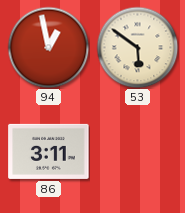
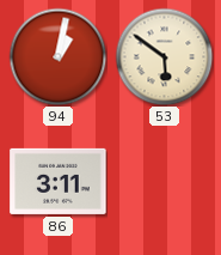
94: 12:58 -> 1:02
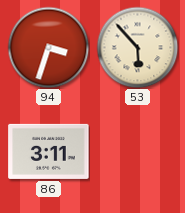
94: 1:02 -> 3:33
53: 5:51 -> 5:53
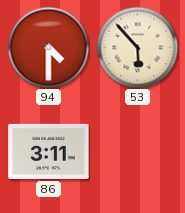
94: 3:33 -> 4:30
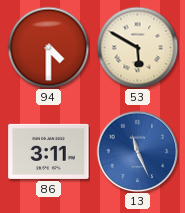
53: 5:53 -> 5:50
13: none -> 11:26
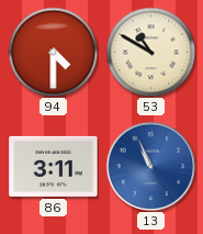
53: 5:50 -> 10:50
13: 11:26 -> 10:56
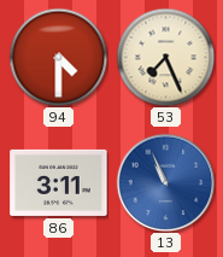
53: 10:50 -> 7:26
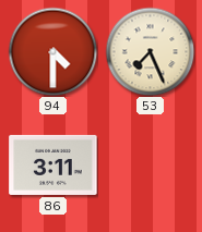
13: 10:56 -> none
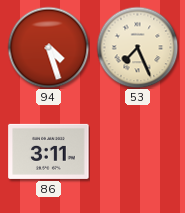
94: 4:30 -> 4:27
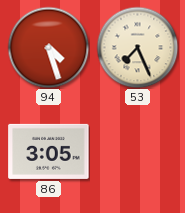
86: 3:11 -> 3:05
